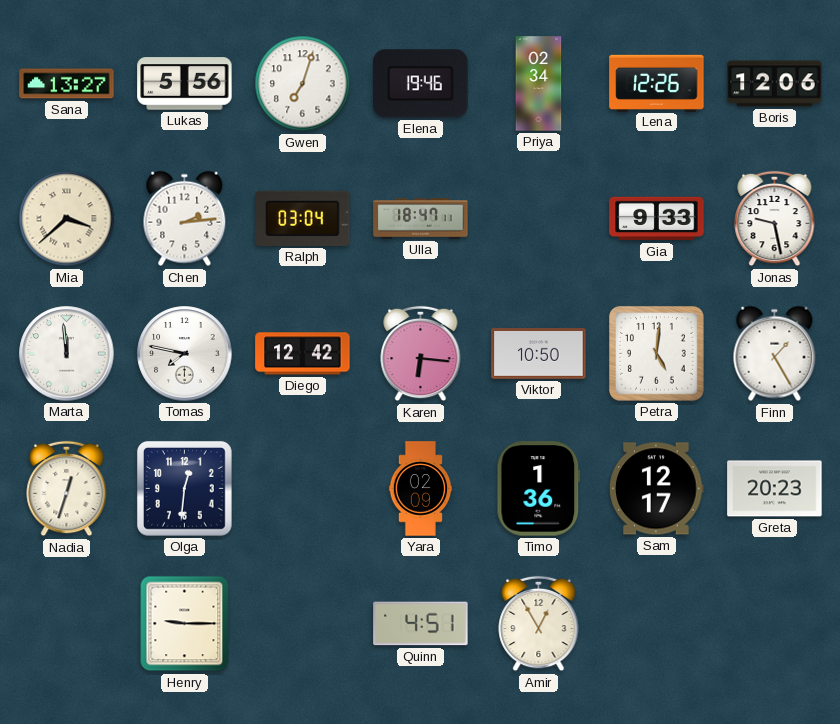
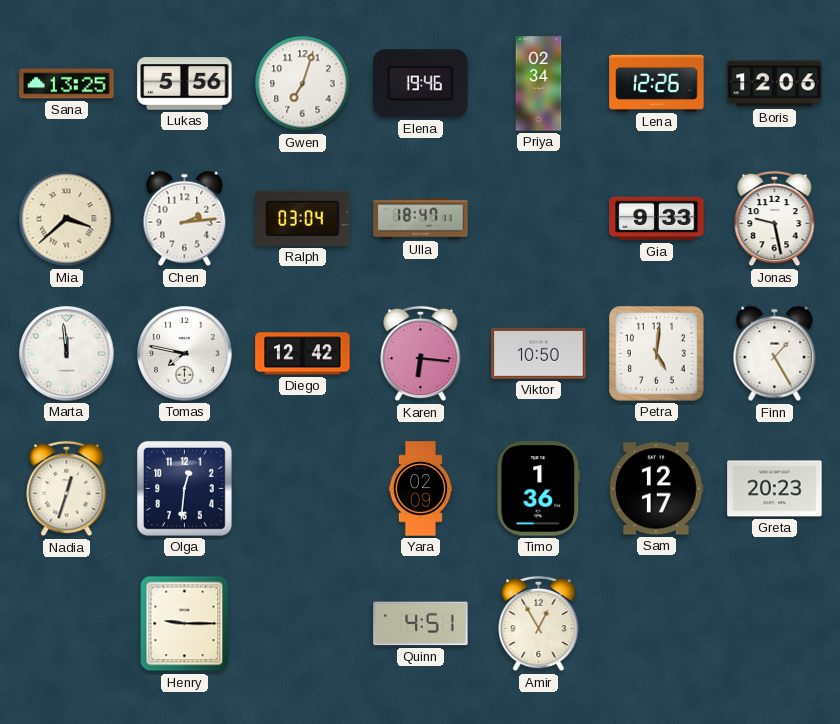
Sana: 13:27 -> 13:25
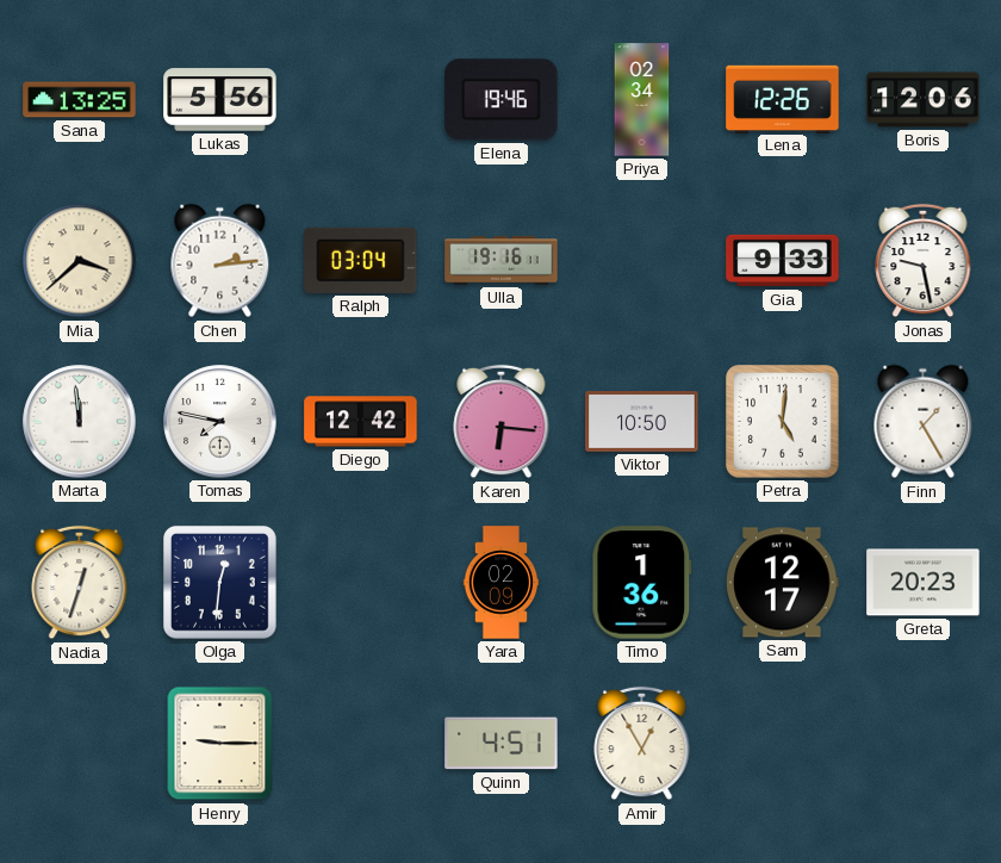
Gwen: 7:03 -> none
Ulla: 18:47 -> 19:16
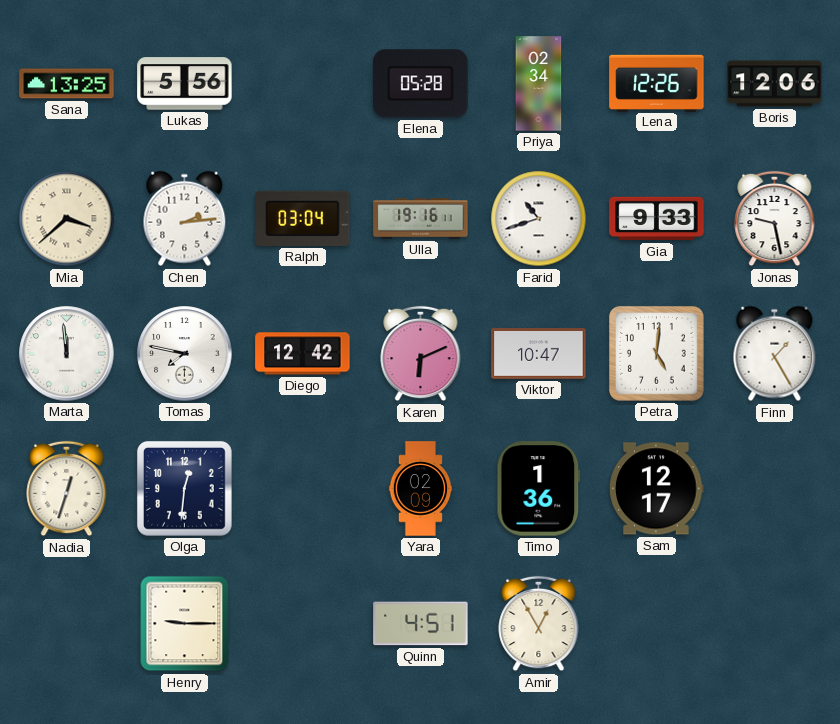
Elena: 19:46 -> 05:28
Farid: none -> 10:42
Karen: 6:16 -> 6:11
Viktor: 10:50 -> 10:47
Greta: 20:23 -> none
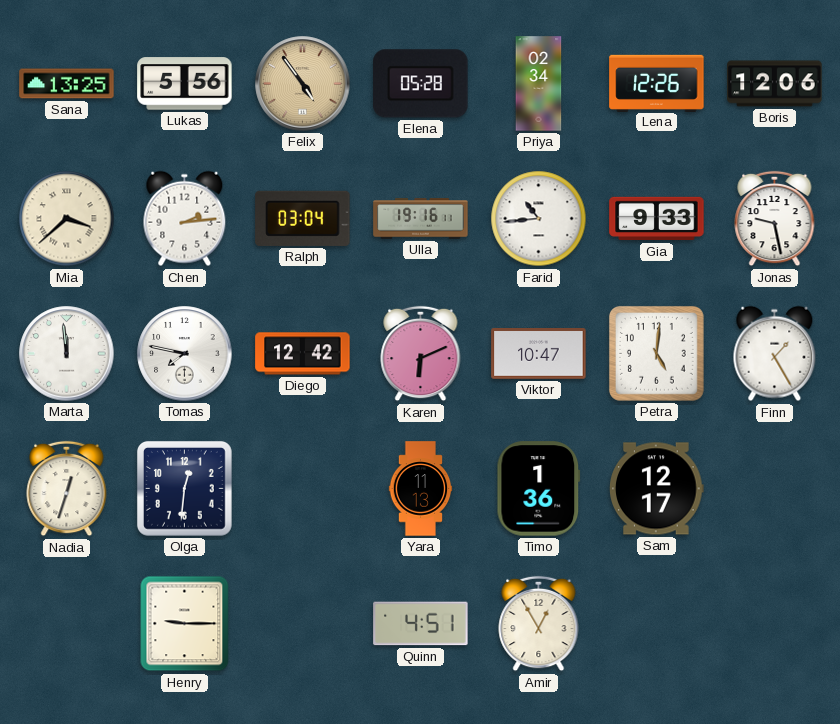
Felix: none -> 4:54
Farid: 10:42 -> 10:44
Yara: 02:09 -> 11:13
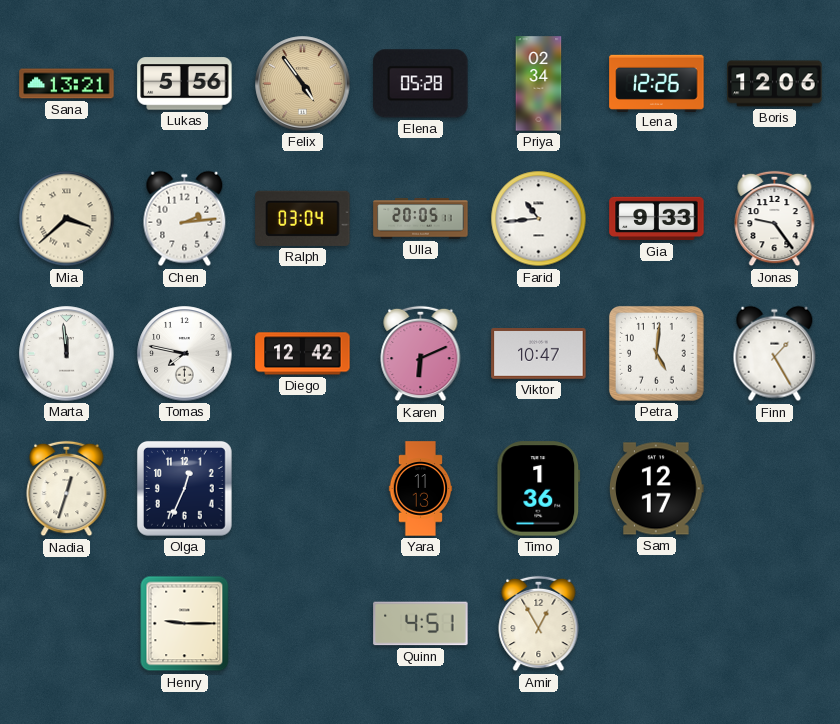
Sana: 13:25 -> 13:21
Ulla: 19:16 -> 20:05
Jonas: 9:28 -> 9:24
Olga: 12:31 -> 12:34
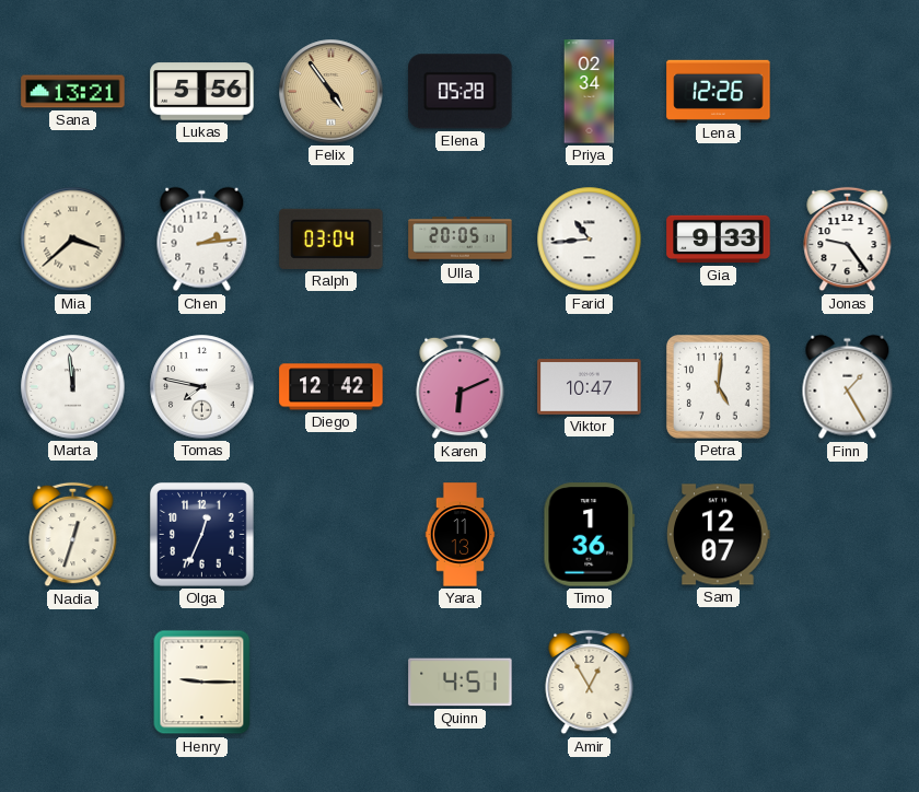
Boris: 12:06 -> none
Sam: 12:17 -> 12:07
